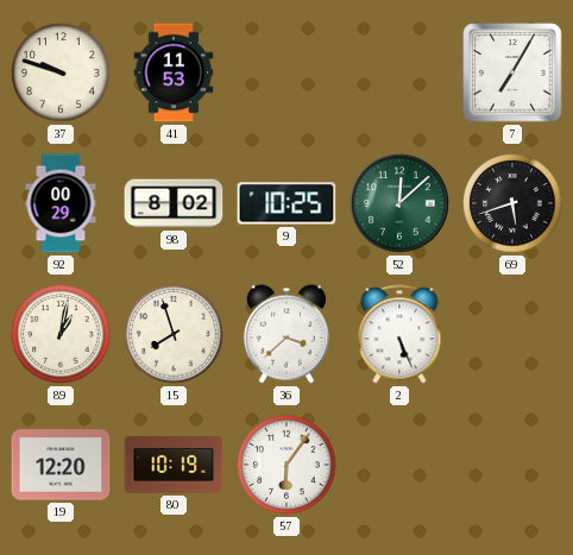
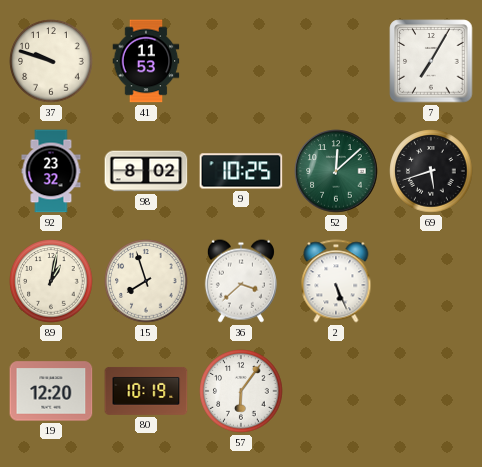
92: 00:29 -> 23:32
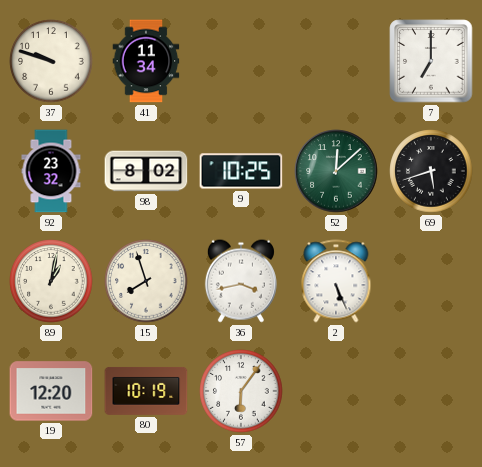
41: 11:53 -> 11:34
7: 7:05 -> 7:00
36: 3:38 -> 3:43
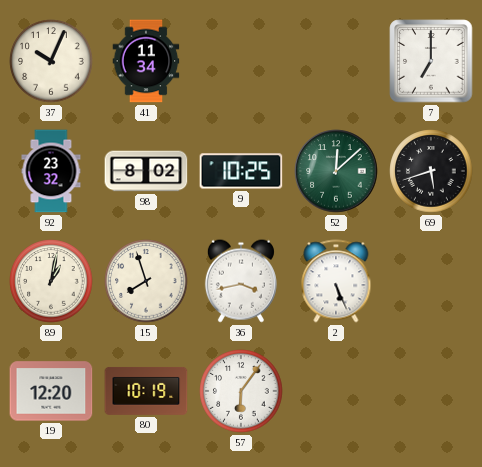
37: 9:48 -> 10:04
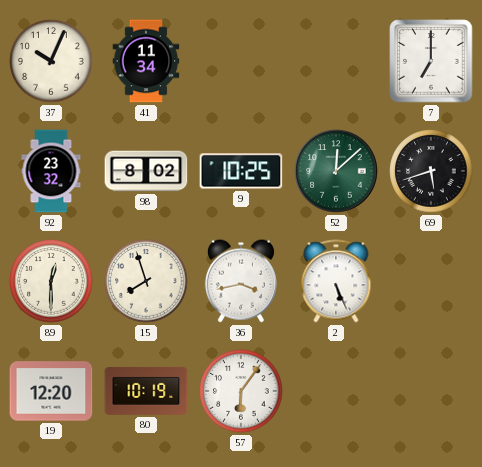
89: 1:02 -> 12:30
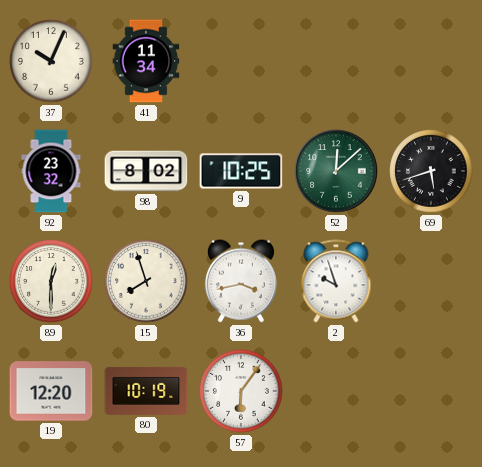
7: 7:00 -> none
2: 5:26 -> 9:57
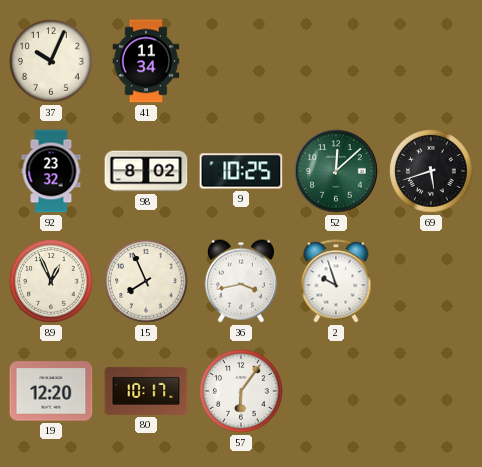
89: 12:30 -> 12:56
15: 7:57 -> 7:56
80: 10:19 -> 10:17
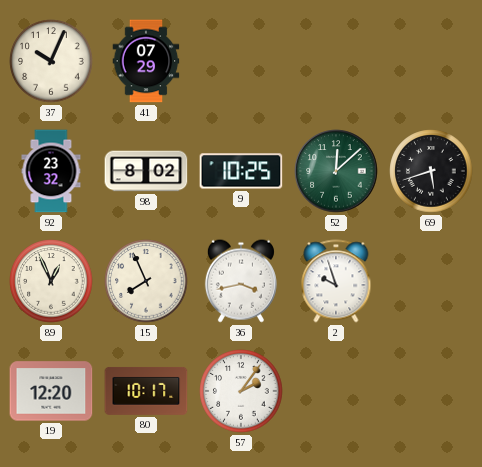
41: 11:34 -> 07:29
57: 6:06 -> 2:06
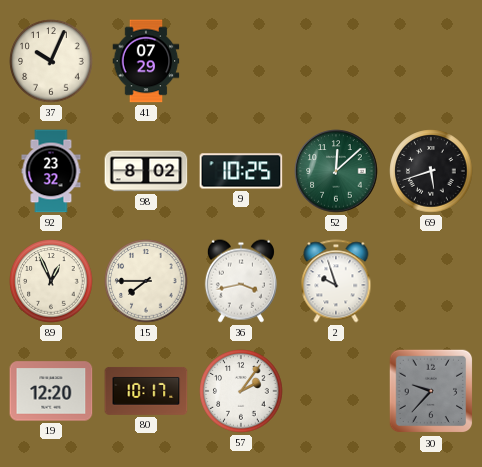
15: 7:56 -> 7:45
30: none -> 9:37
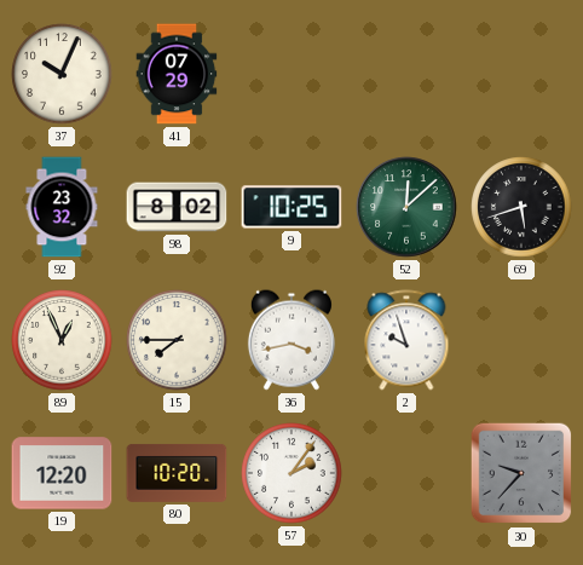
80: 10:17 -> 10:20
